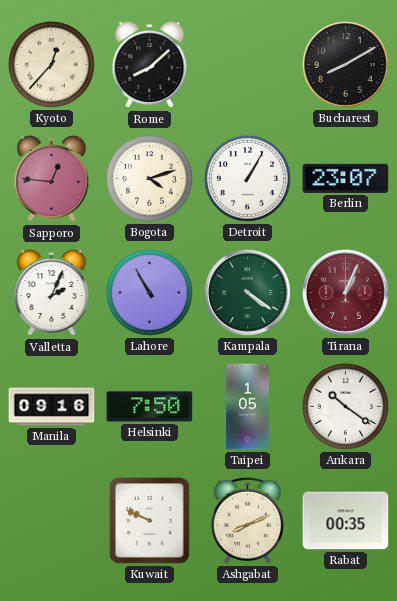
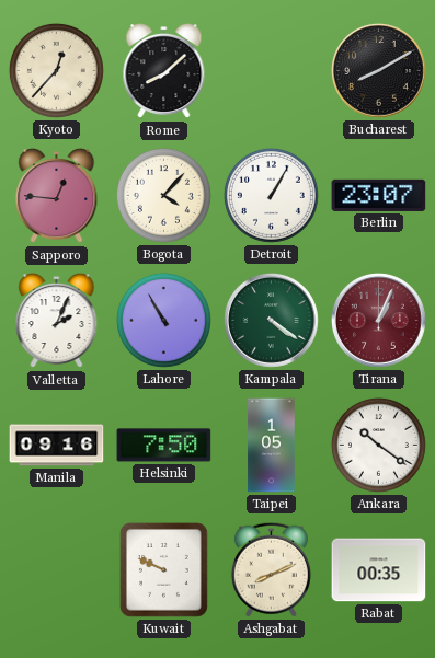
Bogota: 4:12 -> 4:07
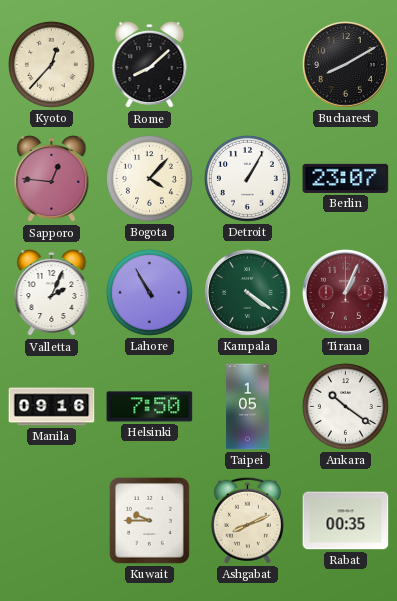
Kuwait: 9:49 -> 9:45
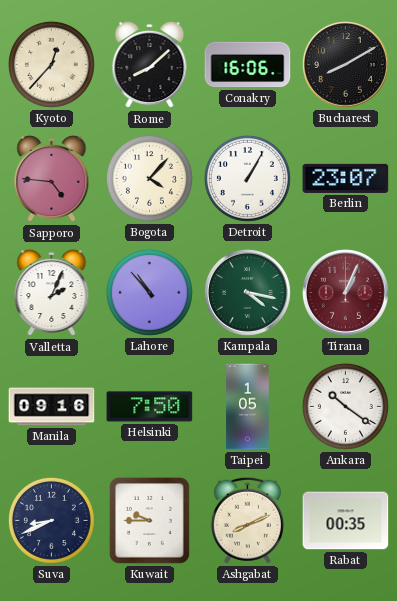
Conakry: none -> 16:06
Sapporo: 12:46 -> 4:46
Lahore: 10:55 -> 10:53
Kampala: 4:21 -> 4:17
Suva: none -> 8:41
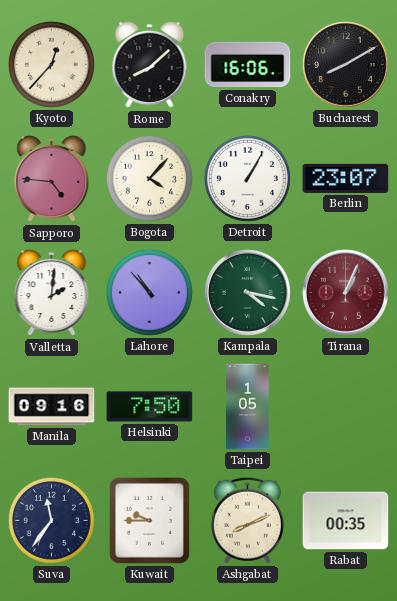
Valletta: 2:04 -> 2:01
Ankara: 10:21 -> none
Suva: 8:41 -> 11:36
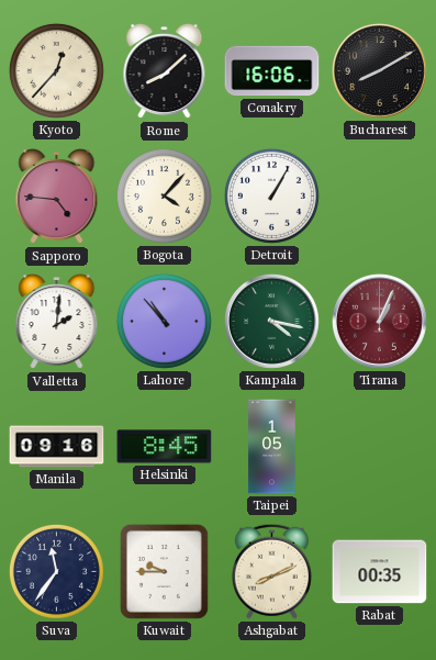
Berlin: 23:07 -> none
Helsinki: 7:50 -> 8:45
